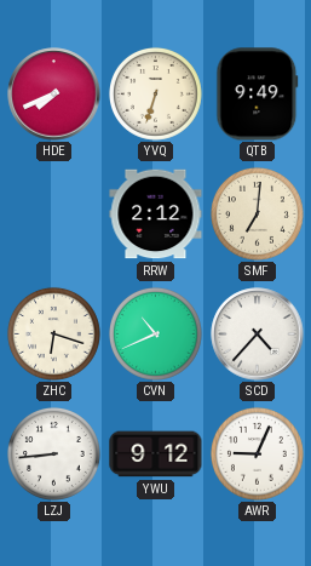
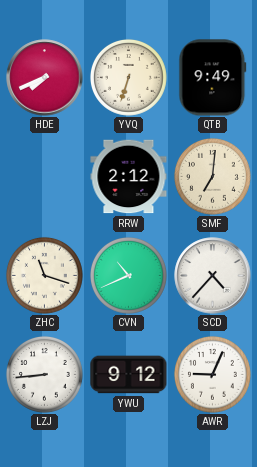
ZHC: 6:18 -> 11:18
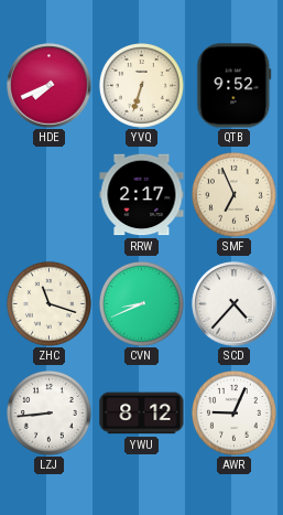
QTB: 9:49 -> 9:52
RRW: 2:12 -> 2:17
SMF: 7:01 -> 6:56
CVN: 10:41 -> 8:41
YWU: 9:12 -> 8:12
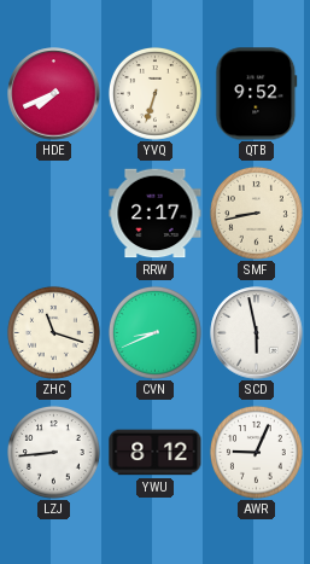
SMF: 6:56 -> 8:43
SCD: 4:37 -> 5:58
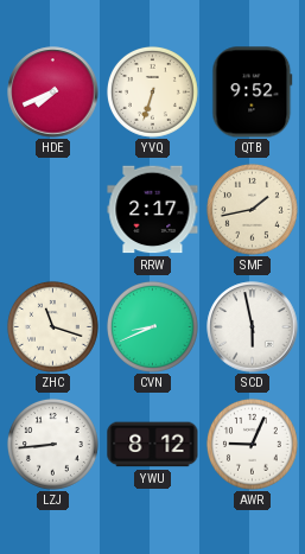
SMF: 8:43 -> 1:43
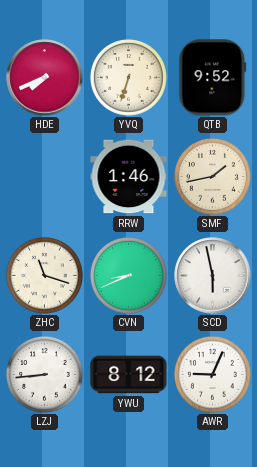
RRW: 2:17 -> 1:46
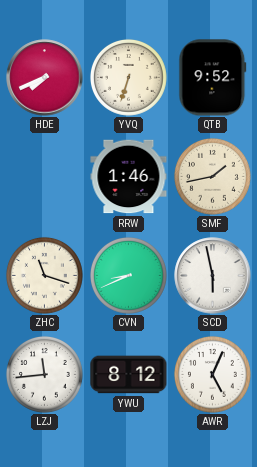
LZJ: 8:44 -> 11:44
AWR: 9:04 -> 5:04
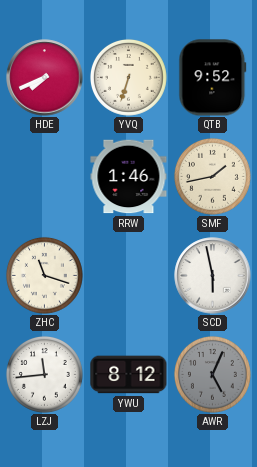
CVN: 8:41 -> none
AWR dial: white -> grey
